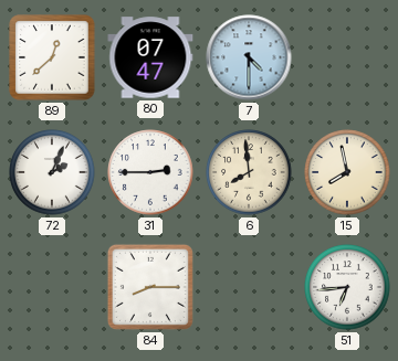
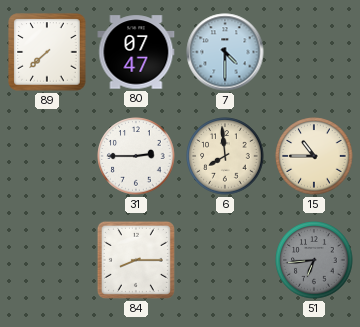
89: 12:38 -> 7:38
72: 2:04 -> none
15: 7:58 -> 10:45
51 dial: white -> grey
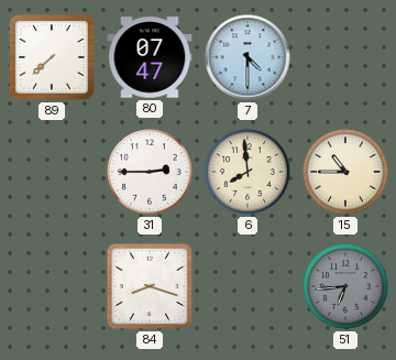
84: 8:15 -> 8:18
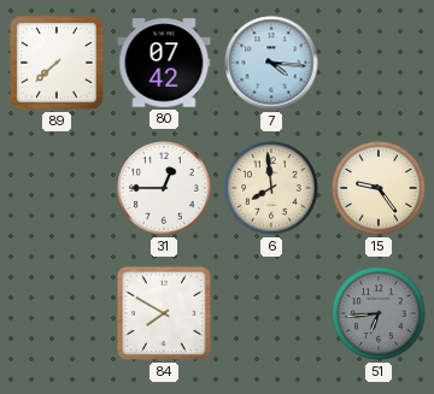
80: 07:47 -> 07:42
7: 4:30 -> 4:16
31: 2:45 -> 12:45
15: 10:45 -> 9:24
84: 8:18 -> 7:50
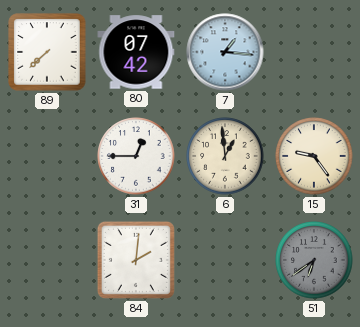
7: 4:16 -> 1:16
6: 7:59 -> 12:59
84: 7:50 -> 2:01
51: 6:44 -> 6:39
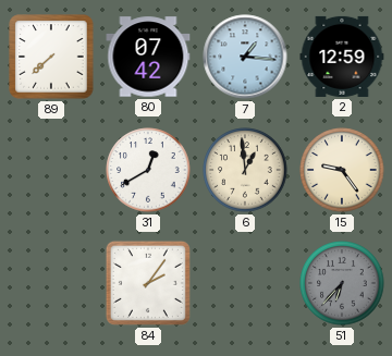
2: none -> 12:59
31: 12:45 -> 12:40
84: 2:01 -> 2:06
51: 6:39 -> 6:37
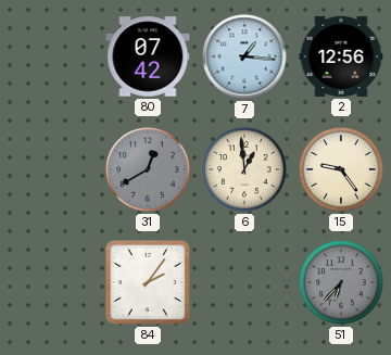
89: 7:38 -> none
2: 12:59 -> 12:56
31 dial: white -> grey
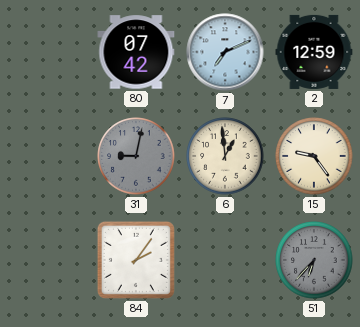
7: 1:16 -> 7:11
2: 12:56 -> 12:59
31: 12:40 -> 9:02
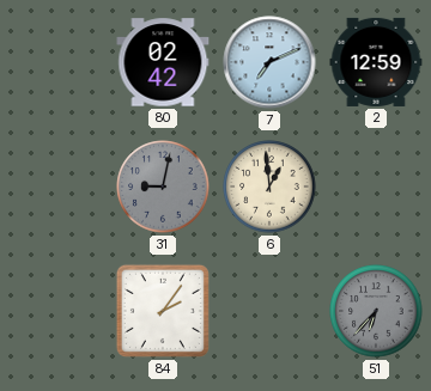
80: 07:42 -> 02:42
15: 9:24 -> none
